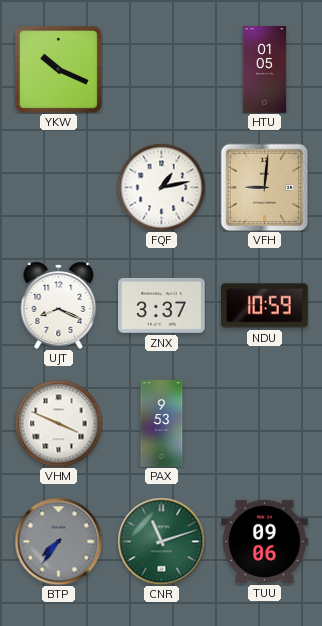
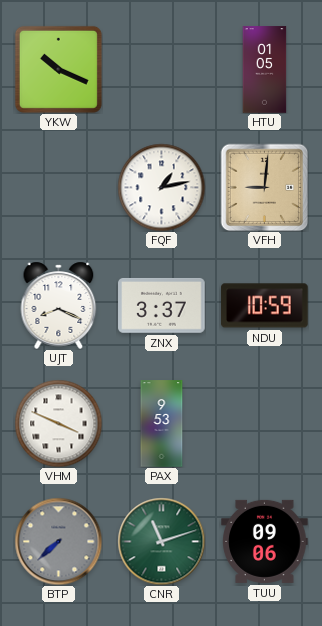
BTP: 7:36 -> 7:38
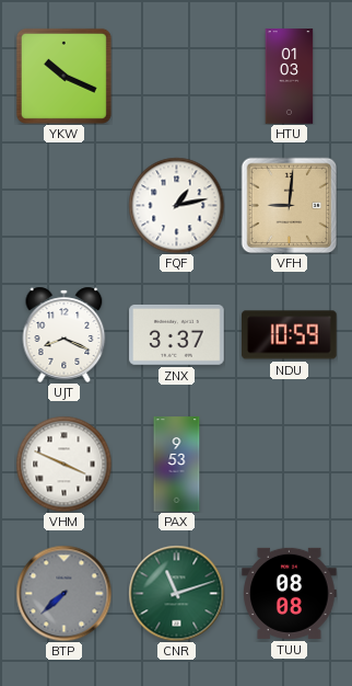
HTU: 01:05 -> 01:03
TUU: 09:06 -> 08:08
